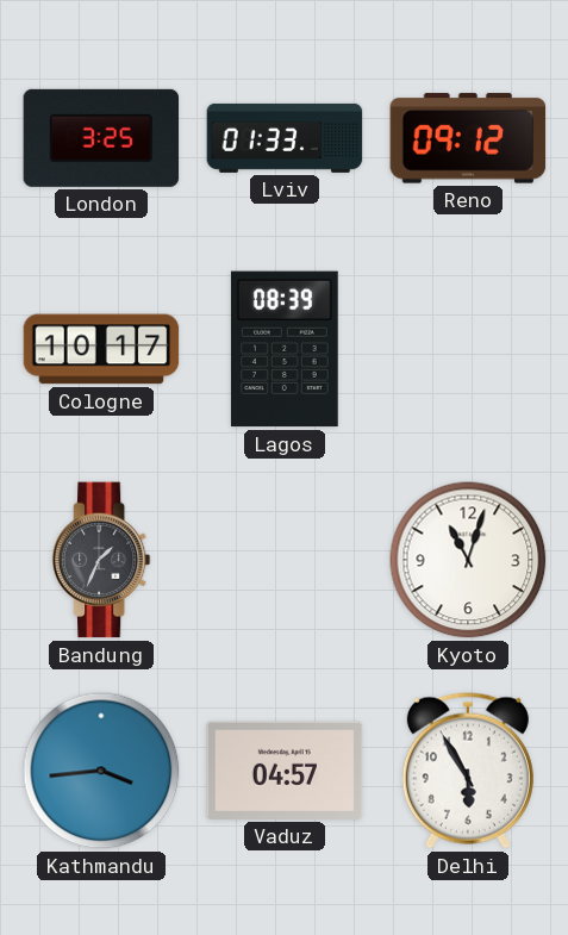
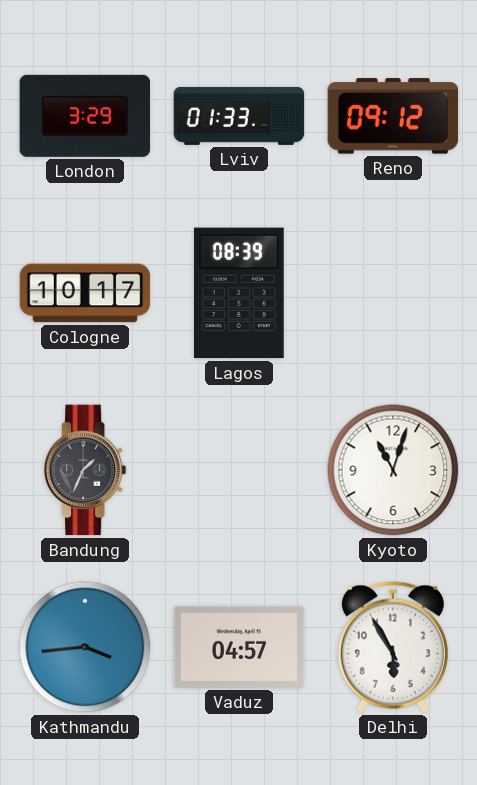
London: 3:25 -> 3:29
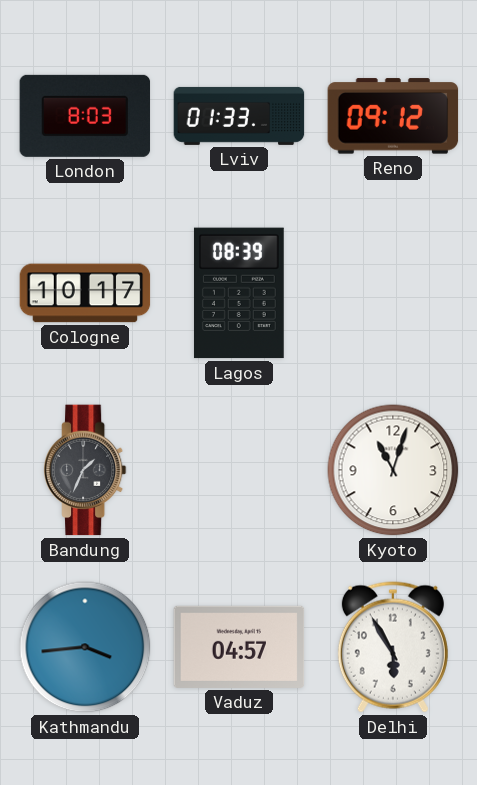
London: 3:29 -> 8:03
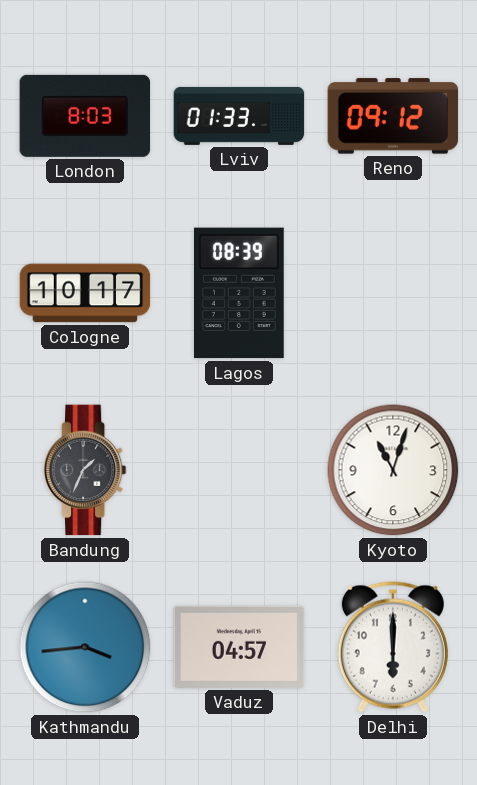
Delhi: 5:55 -> 6:00
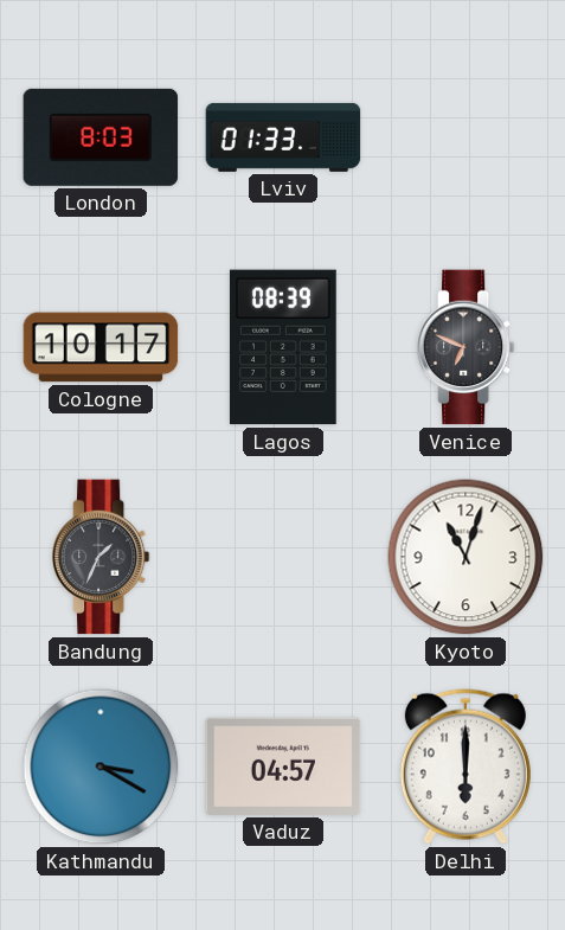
Reno: 09:12 -> none
Venice: none -> 6:49
Kathmandu: 3:44 -> 3:20
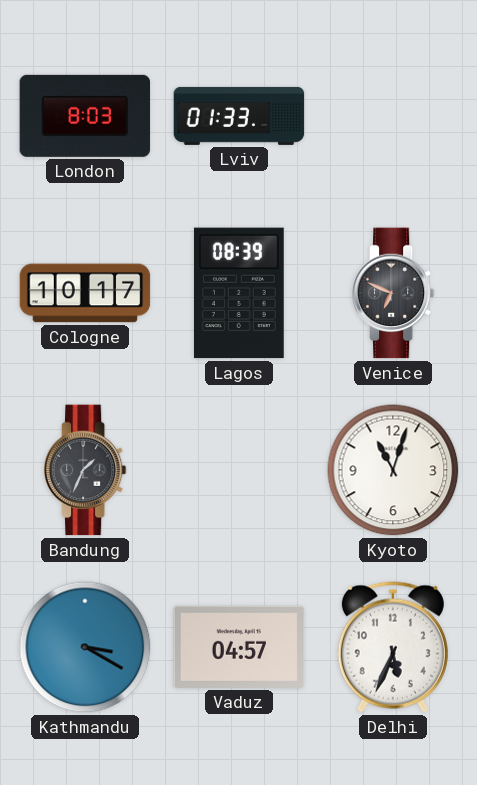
Delhi: 6:00 -> 5:34
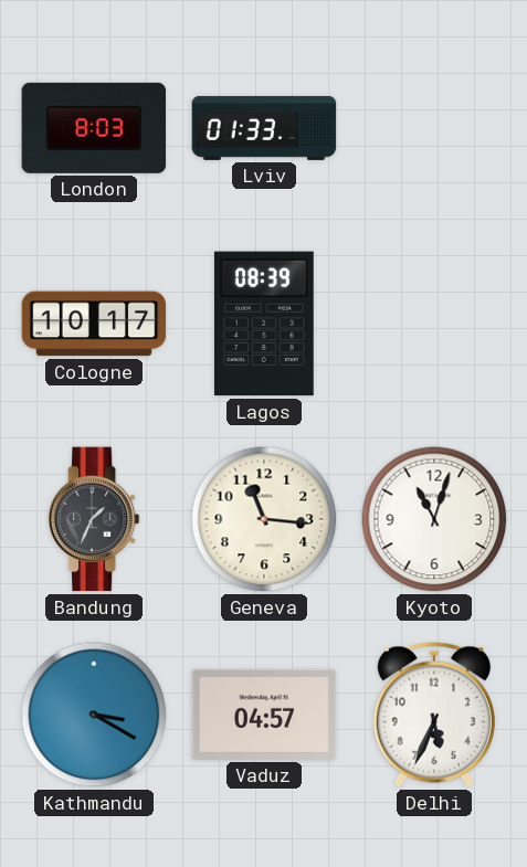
Venice: 6:49 -> none
Geneva: none -> 11:16
